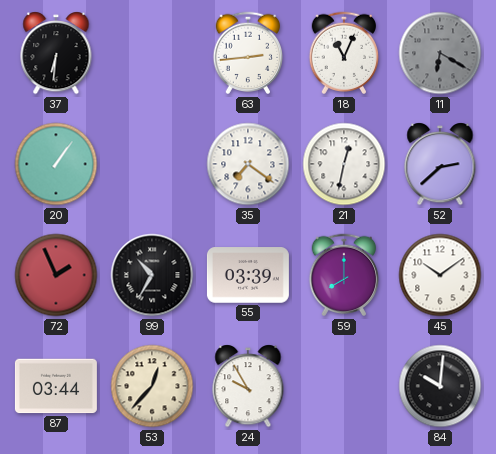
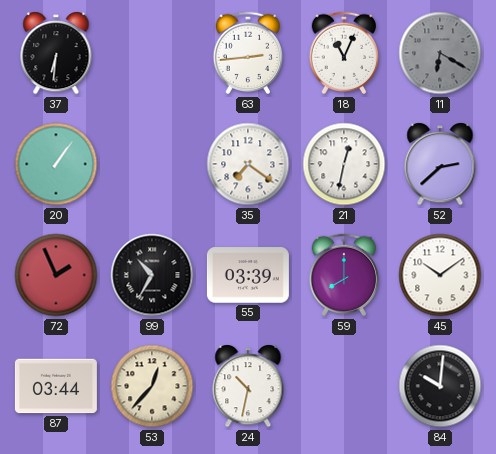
24: 9:55 -> 10:32
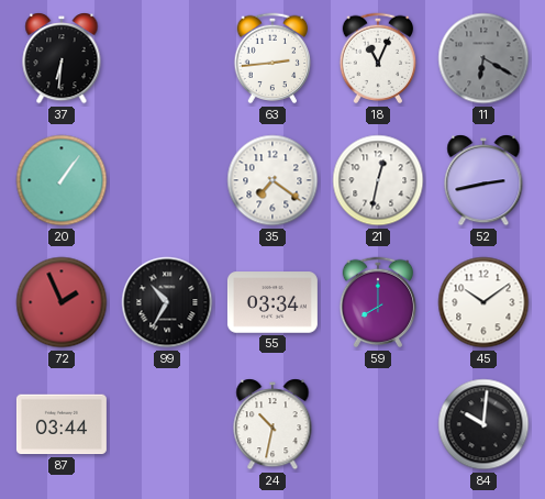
52: 2:38 -> 2:43
55: 03:39 -> 03:34
53: 12:37 -> none
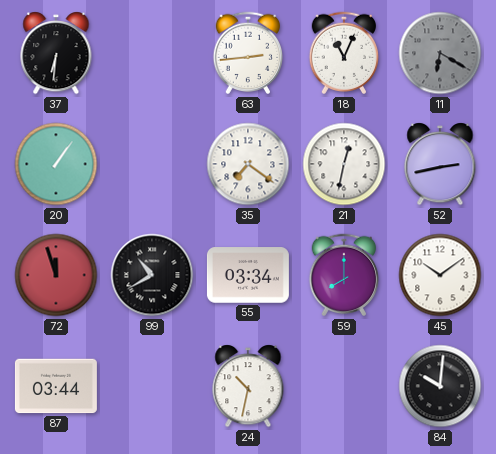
72: 1:56 -> 11:57
99: 10:35 -> 10:40
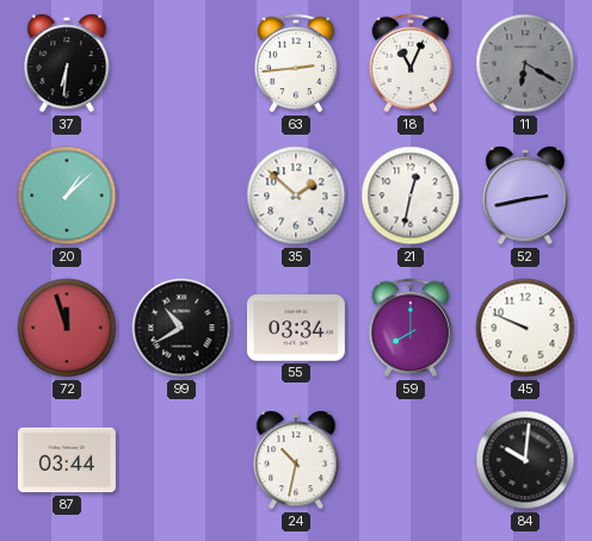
20: 1:06 -> 1:08
35: 7:21 -> 1:52
45: 10:09 -> 9:49
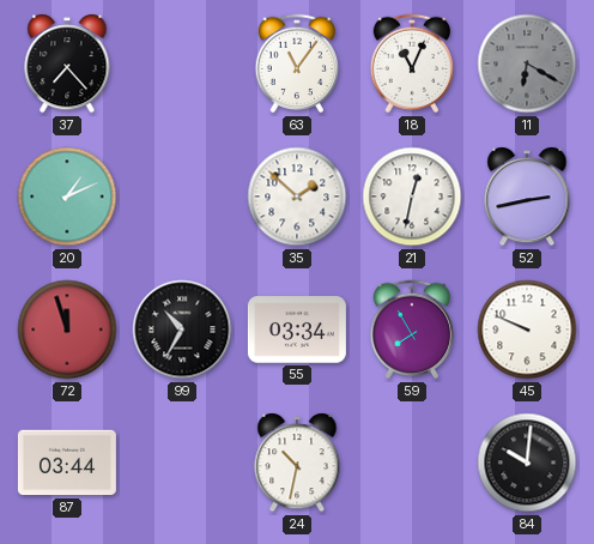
37: 6:31 -> 7:23
63: 2:44 -> 11:06
20: 1:08 -> 1:11
99: 10:40 -> 10:35
59: 8:00 -> 7:55
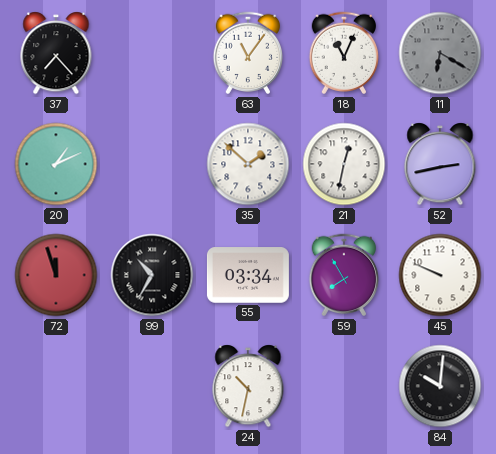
87: 03:44 -> none
